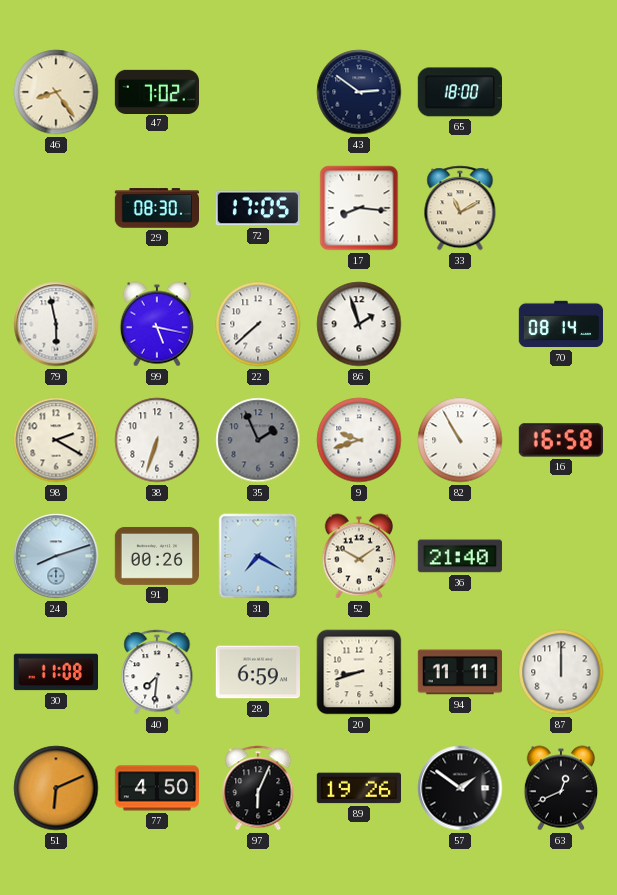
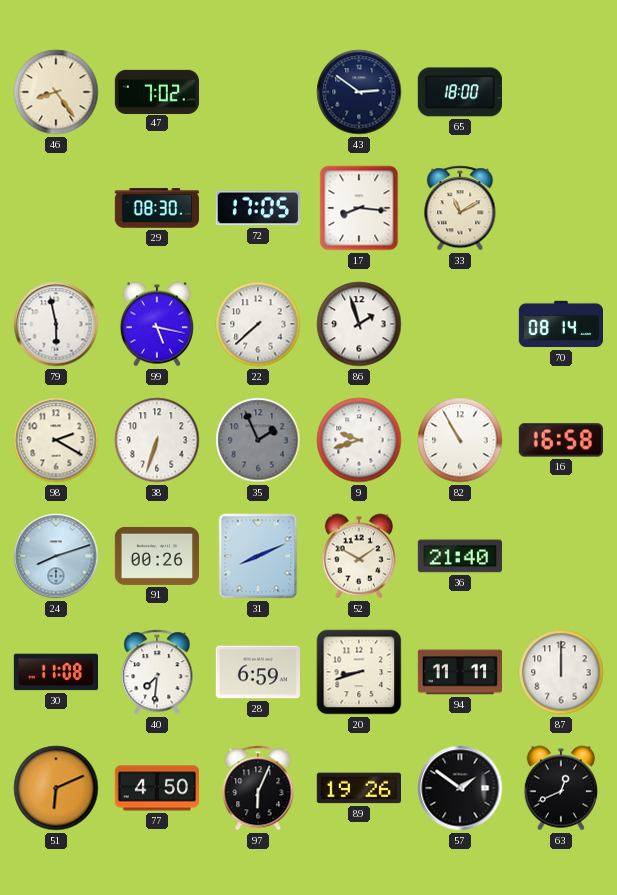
31: 7:20 -> 8:11
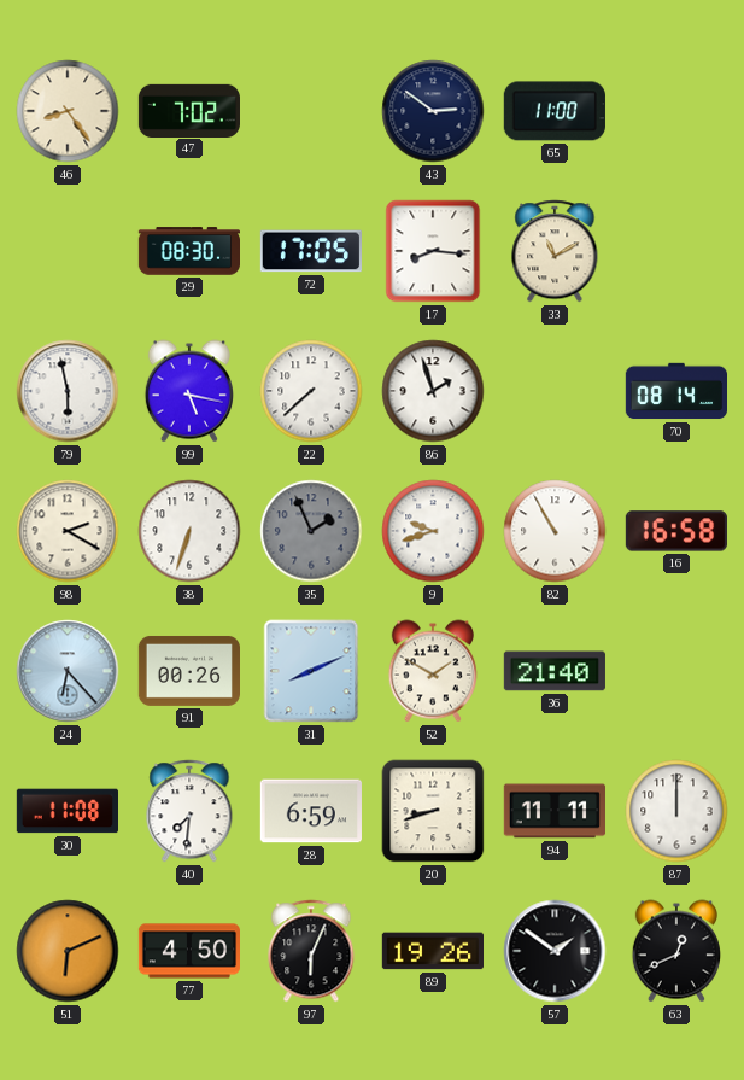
65: 18:00 -> 11:00
24: 8:12 -> 6:23
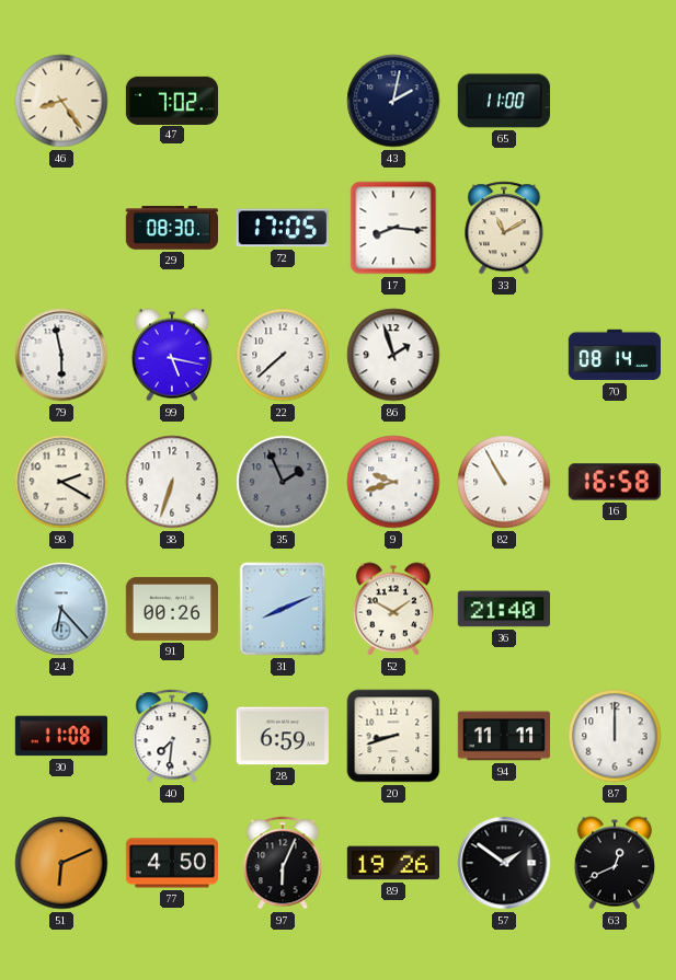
43: 2:51 -> 2:02
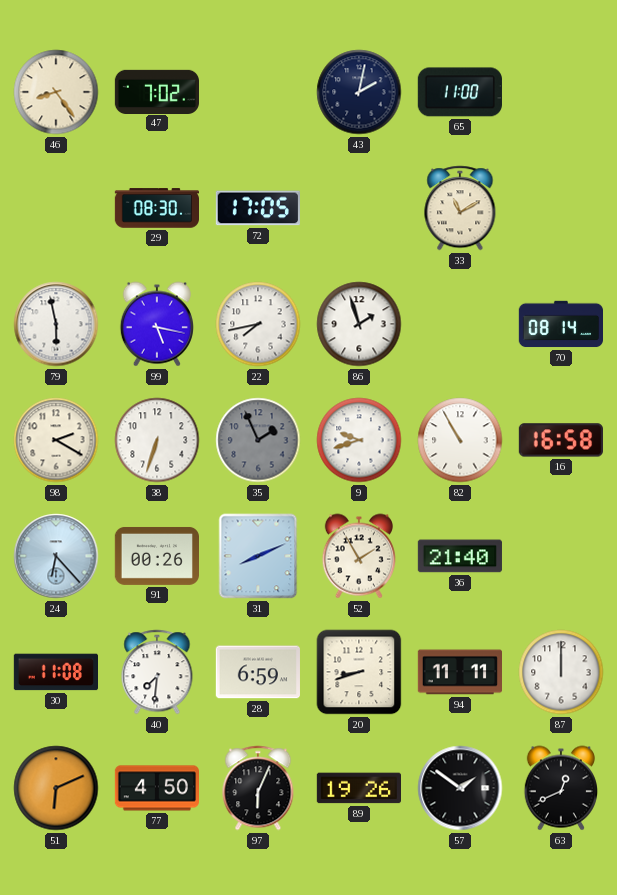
17: 8:16 -> none
22: 7:38 -> 7:43
52: 1:50 -> 1:55
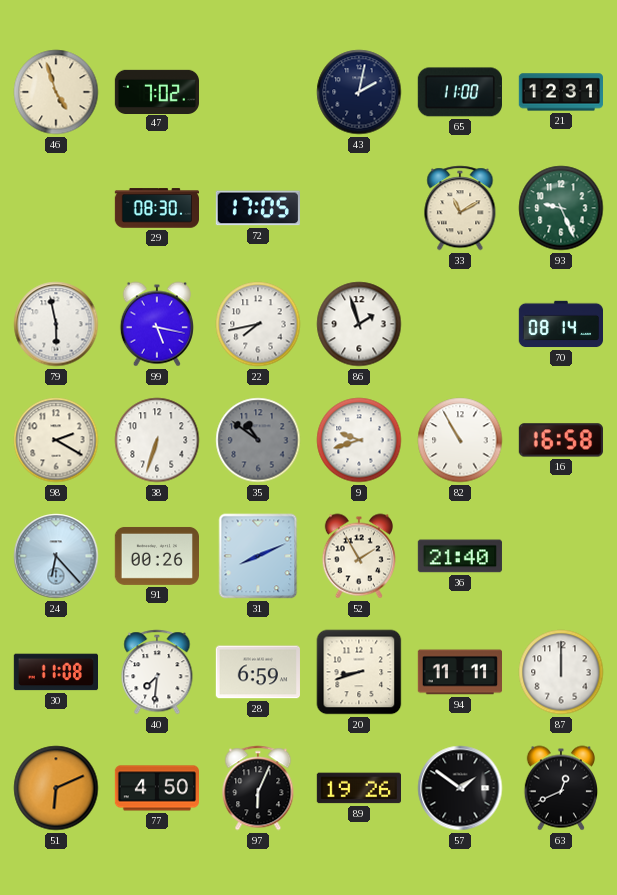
46: 8:24 -> 4:57
21: none -> 12:31
93: none -> 9:26
35: 1:56 -> 10:51
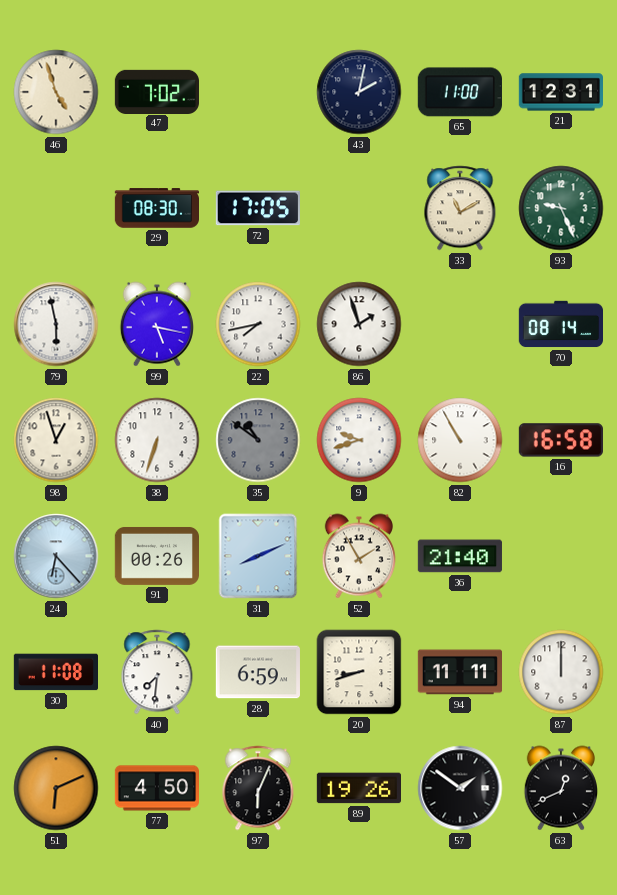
98: 2:20 -> 12:57
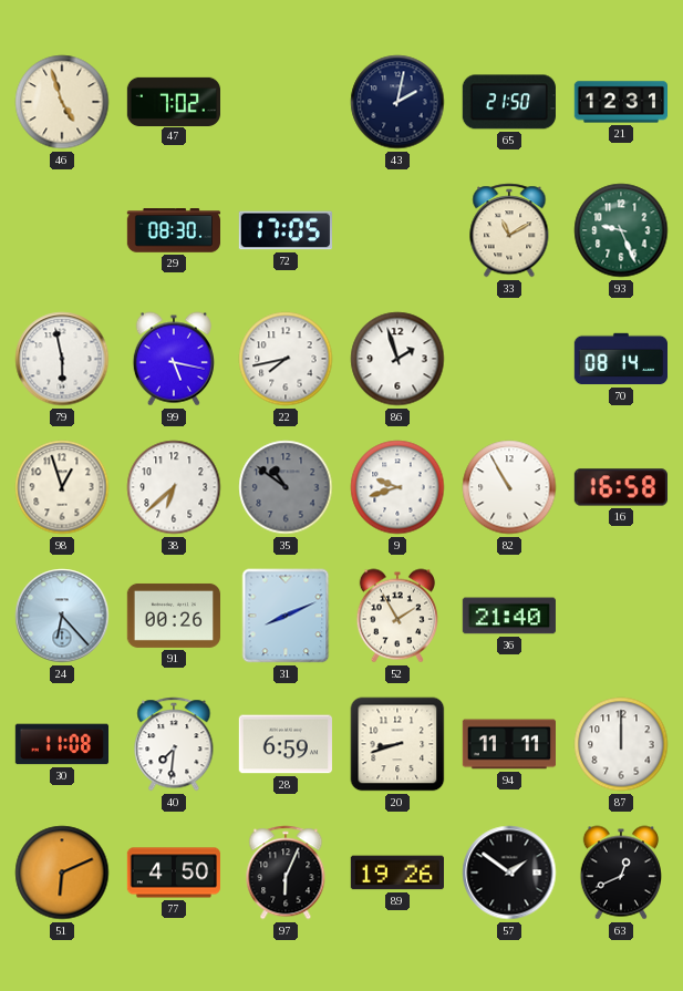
65: 11:00 -> 21:50
38: 6:33 -> 6:38
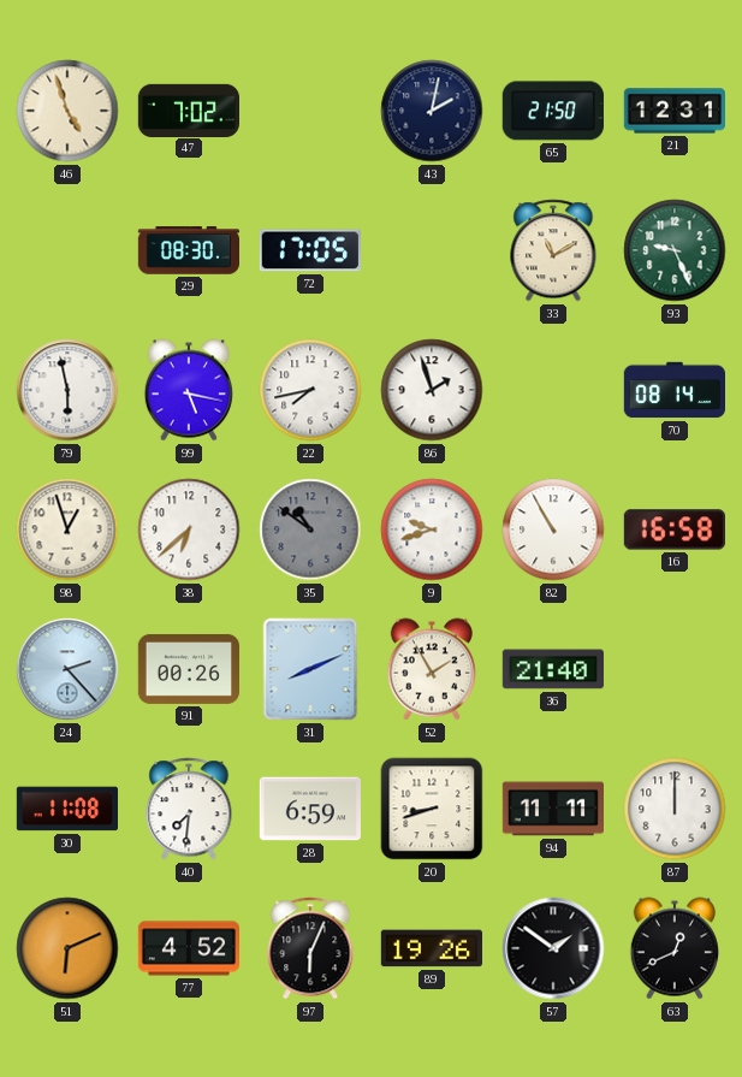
24: 6:23 -> 2:23
77: 4:50 -> 4:52
